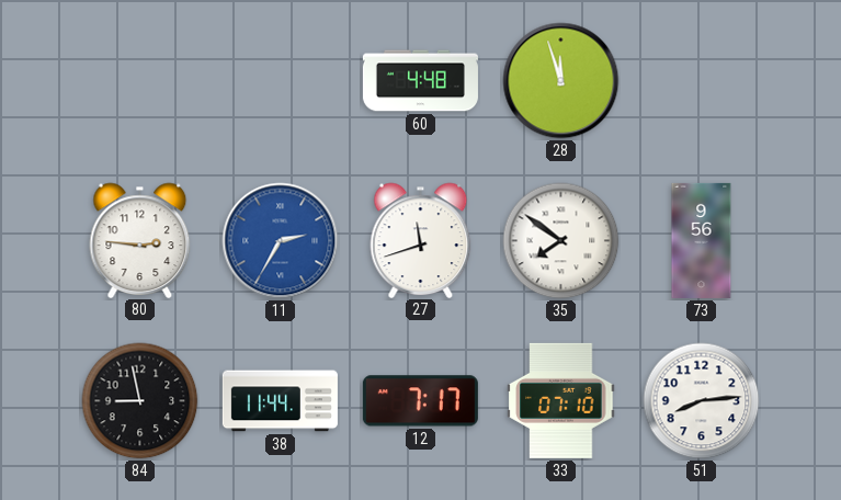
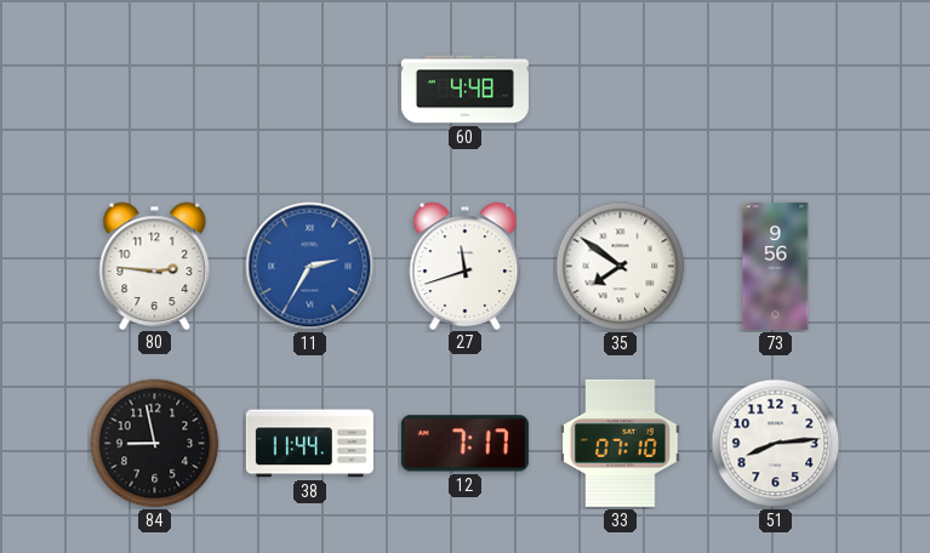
28: 11:57 -> none
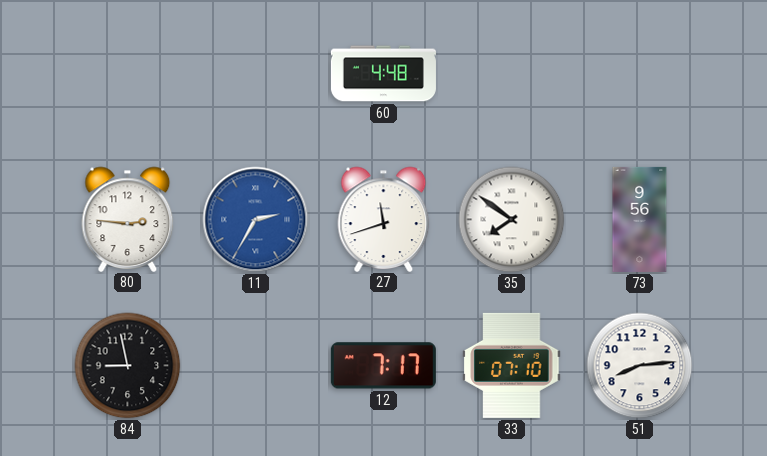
38: 11:44 -> none
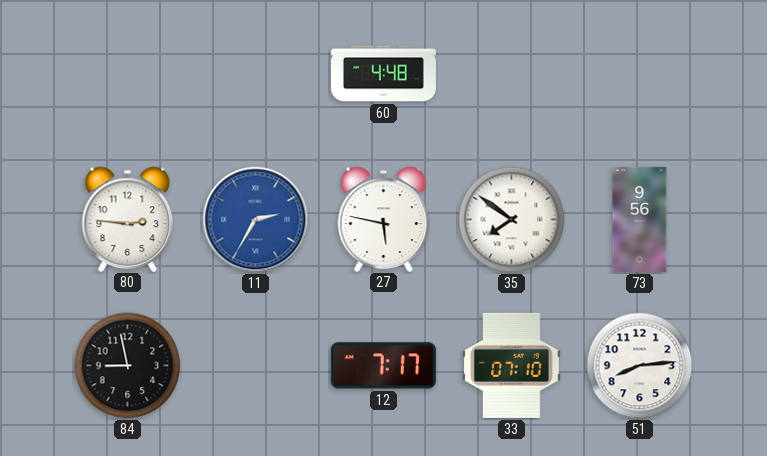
27: 11:42 -> 5:47
